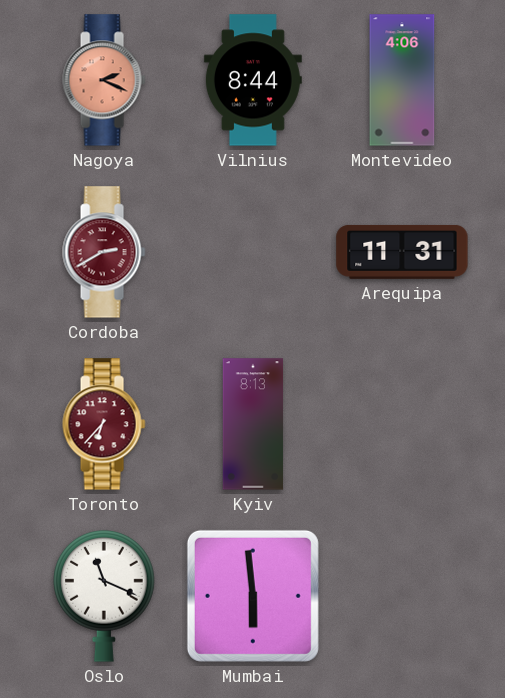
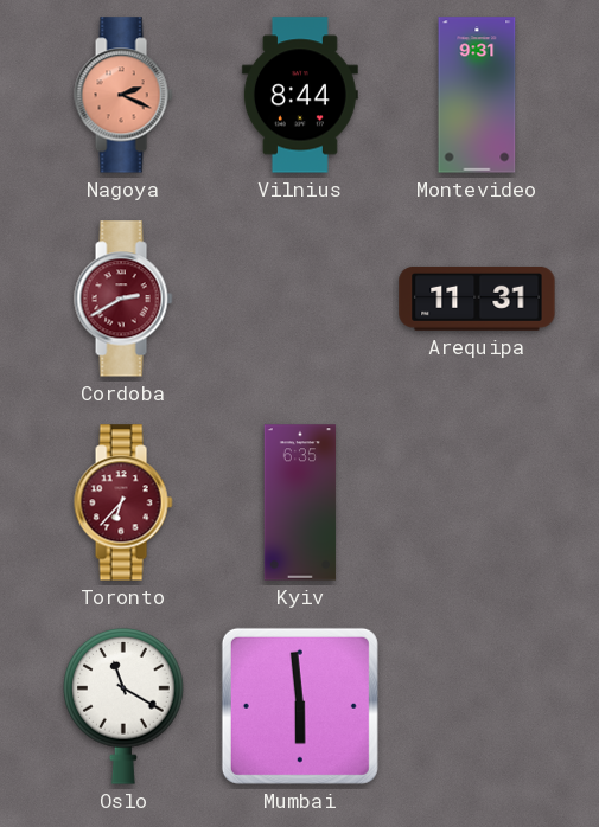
Montevideo: 4:06 -> 9:31
Kyiv: 8:13 -> 6:35
Oslo: 11:19 -> 11:20
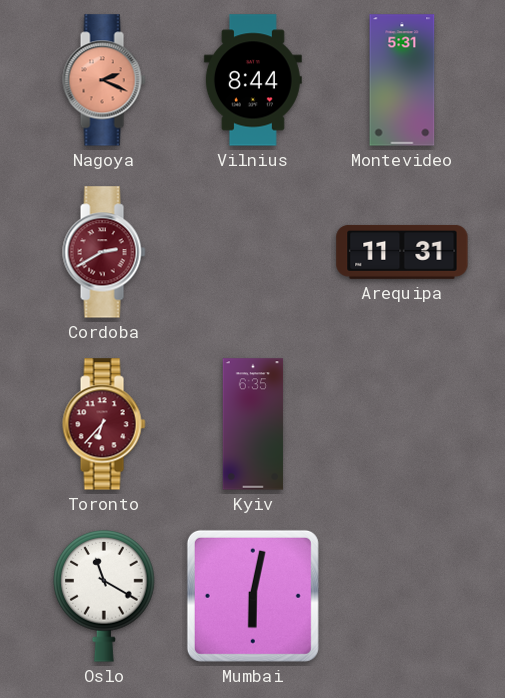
Montevideo: 9:31 -> 5:31
Mumbai: 5:59 -> 6:02
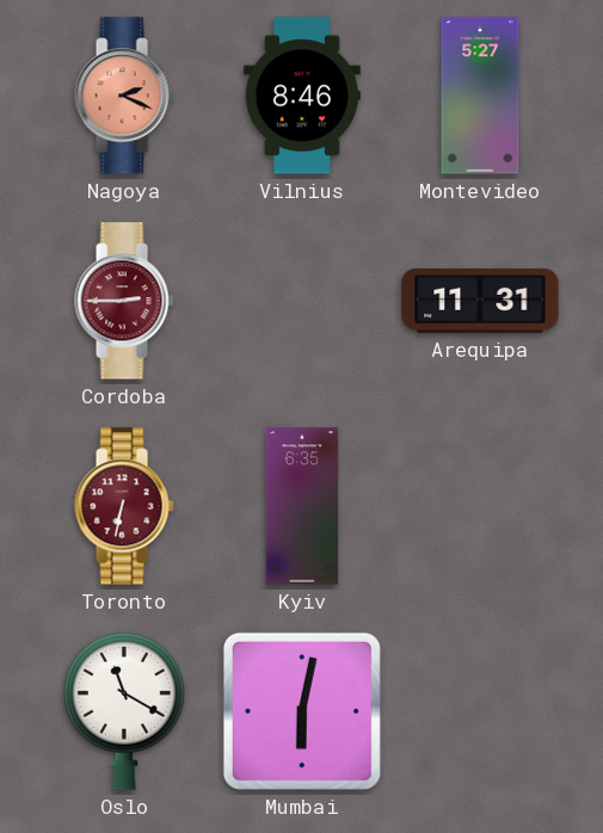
Vilnius: 8:44 -> 8:46
Montevideo: 5:31 -> 5:27
Cordoba: 2:40 -> 2:45
Toronto: 6:37 -> 6:32
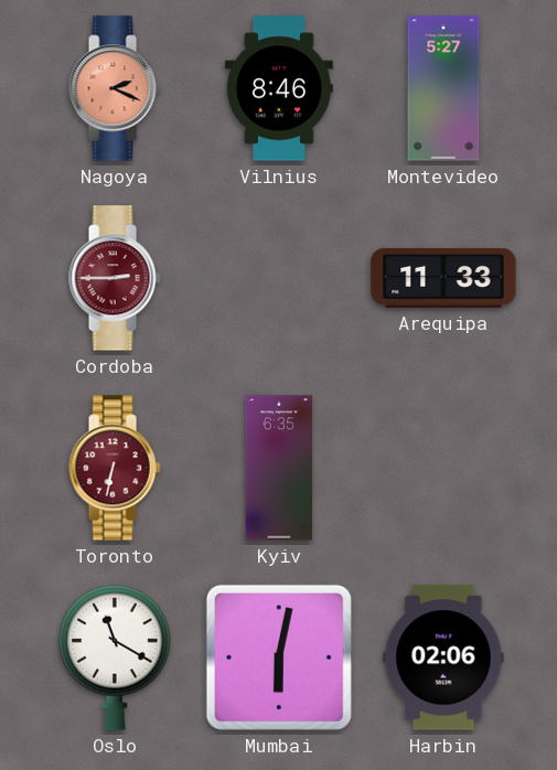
Arequipa: 11:31 -> 11:33
Harbin: none -> 02:06
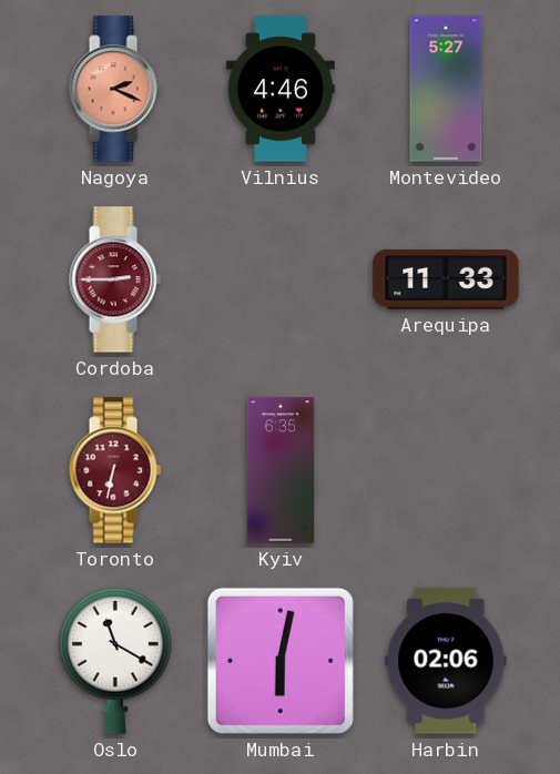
Vilnius: 8:46 -> 4:46
